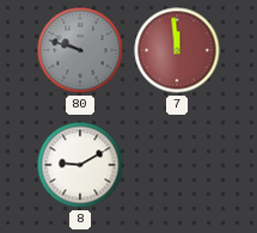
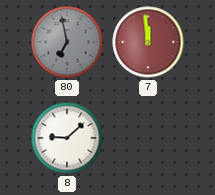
80: 9:48 -> 6:58
8: 9:10 -> 9:08
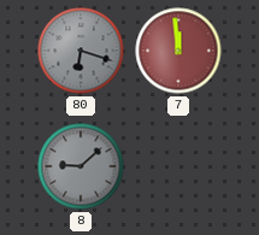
80: 6:58 -> 6:18
8 dial: white -> grey
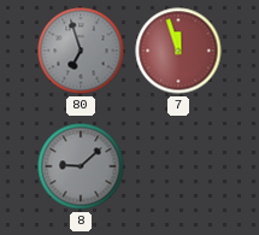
80: 6:18 -> 6:57
7: 11:59 -> 11:57
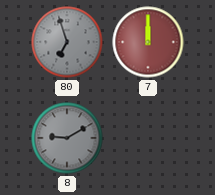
7: 11:57 -> 12:00
8: 9:08 -> 9:10
